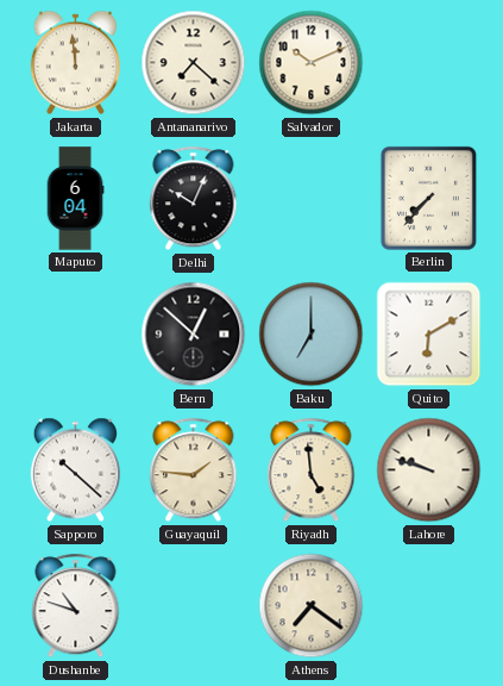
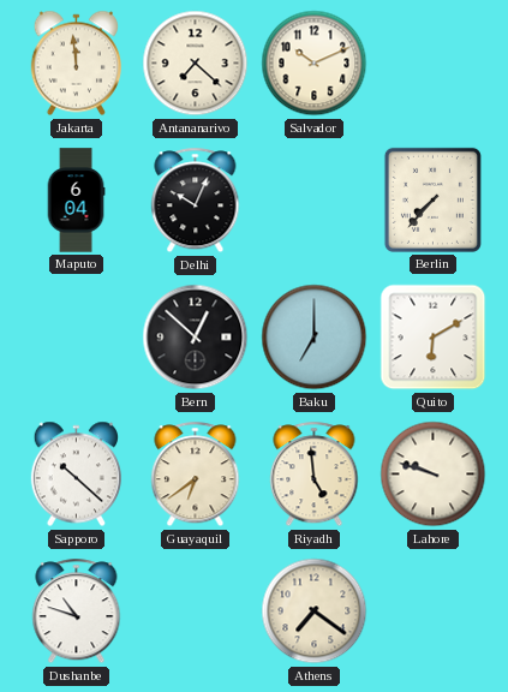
Guayaquil: 1:46 -> 6:39
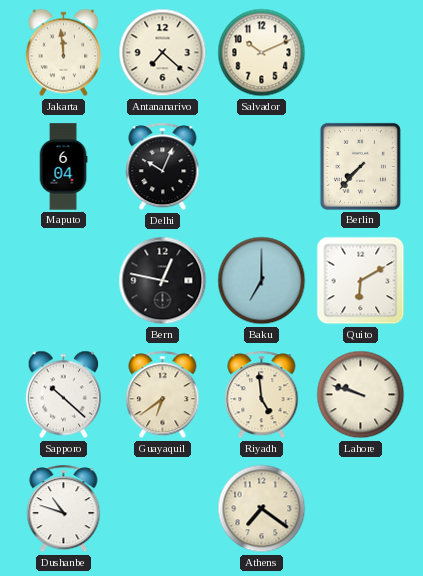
Bern: 12:52 -> 12:47
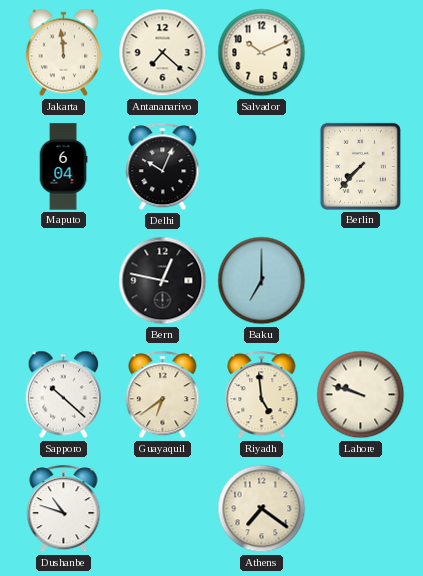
Quito: 6:10 -> none
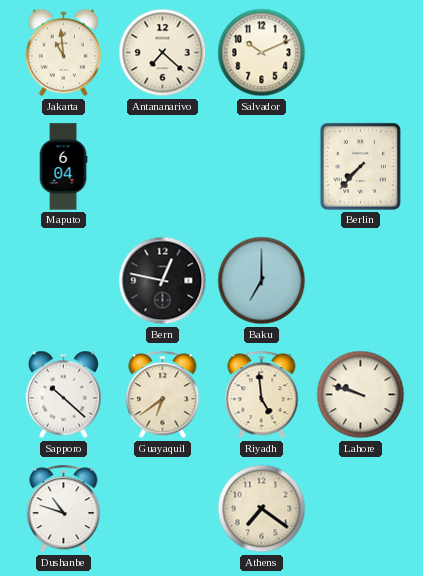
Jakarta: 11:59 -> 10:59
Delhi: 10:04 -> none
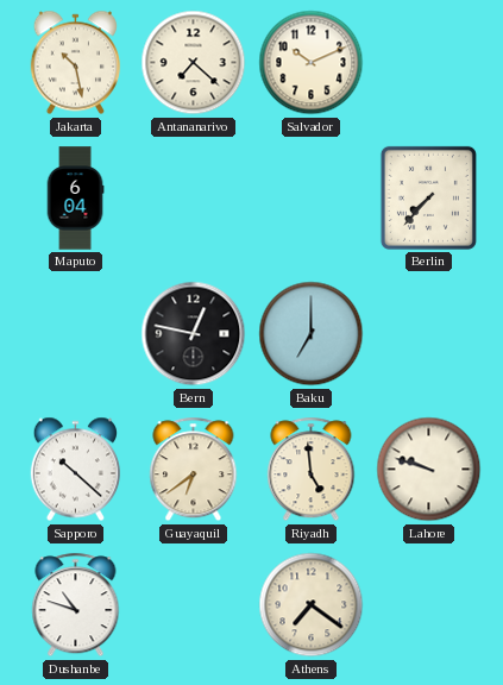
Jakarta: 10:59 -> 10:28
